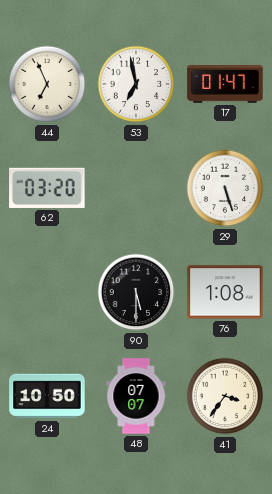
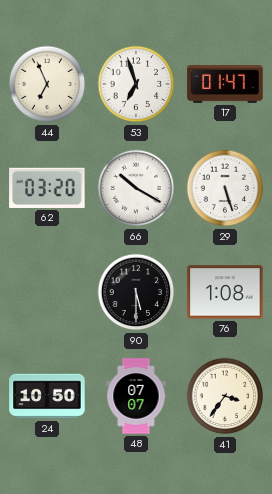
53: 6:58 -> 6:57
66: none -> 10:20
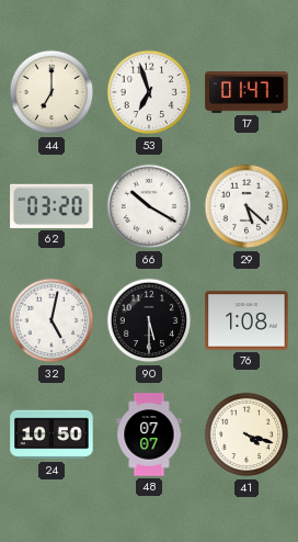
44: 6:56 -> 7:00
29: 5:27 -> 5:22
32: none -> 5:02
41: 3:36 -> 4:18
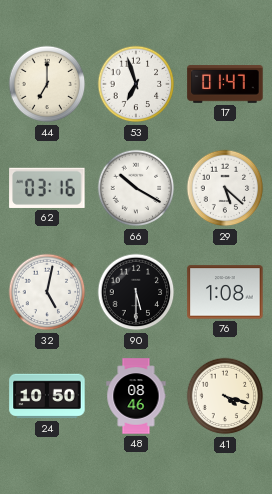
62: 03:20 -> 03:16
48: 07:07 -> 08:46
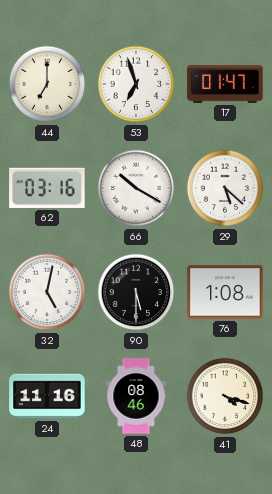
24: 10:50 -> 11:16
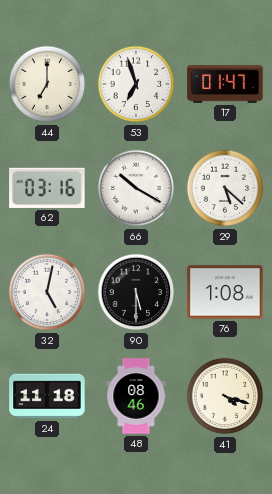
24: 11:16 -> 11:18
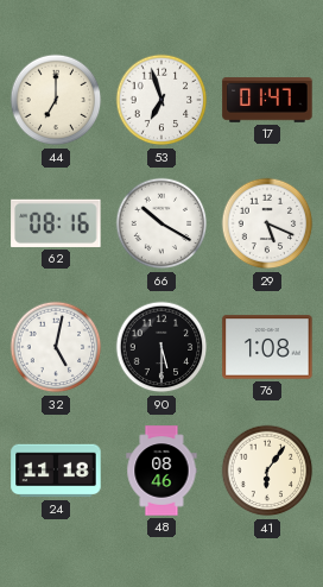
62: 03:16 -> 08:16
29: 5:22 -> 5:19
41: 4:18 -> 6:06
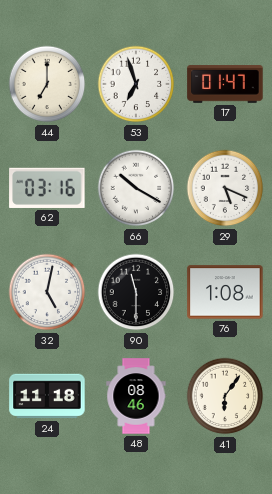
62: 08:16 -> 03:16
90: 5:30 -> 11:30
